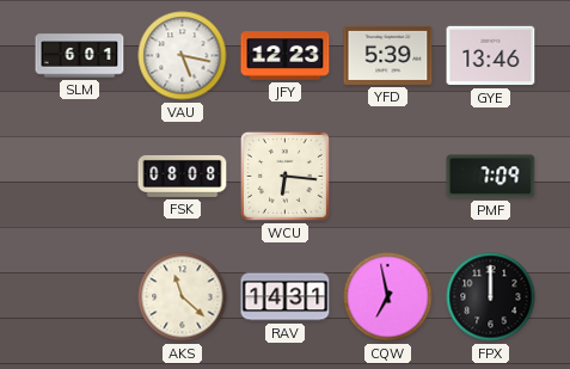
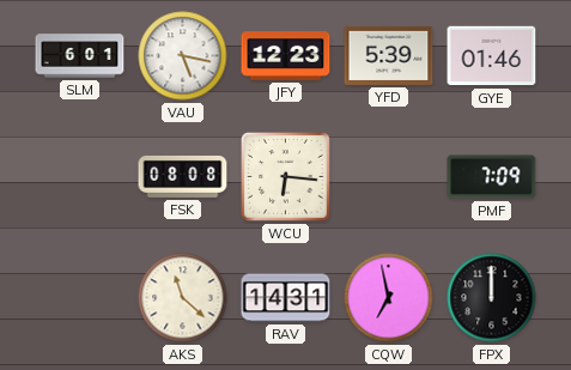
GYE: 13:46 -> 01:46
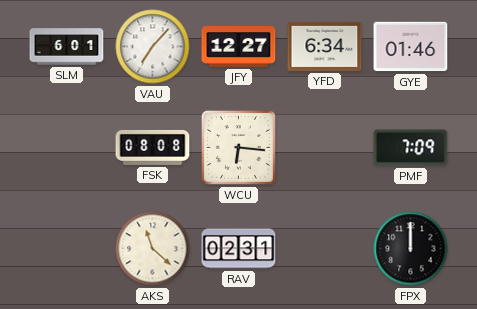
VAU: 5:17 -> 7:07
JFY: 12:23 -> 12:27
YFD: 5:39 -> 6:34
RAV: 14:31 -> 02:31
CQW: 6:58 -> none
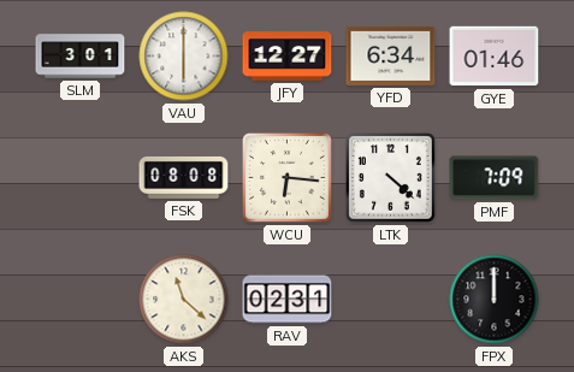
SLM: 6:01 -> 3:01
VAU: 7:07 -> 6:00
LTK: none -> 4:22
